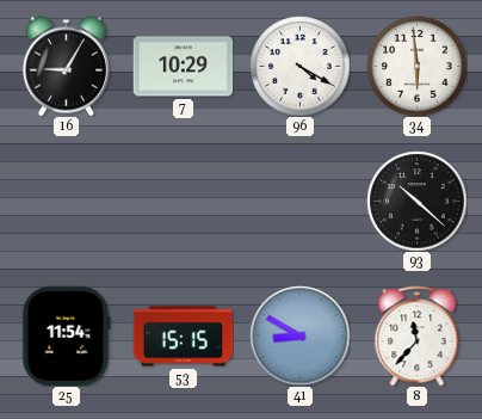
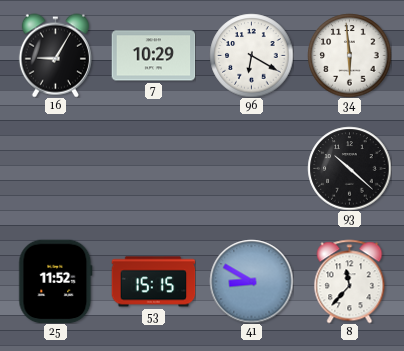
96: 4:20 -> 6:20
25: 11:54 -> 11:52
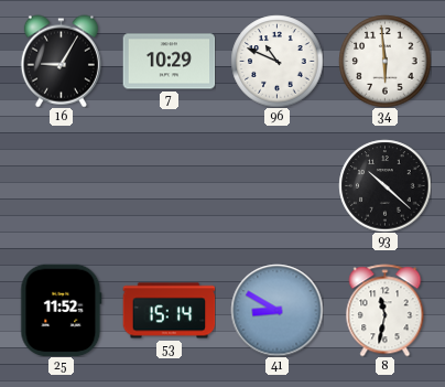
96: 6:20 -> 10:49
53: 15:15 -> 15:14
8: 11:37 -> 11:32
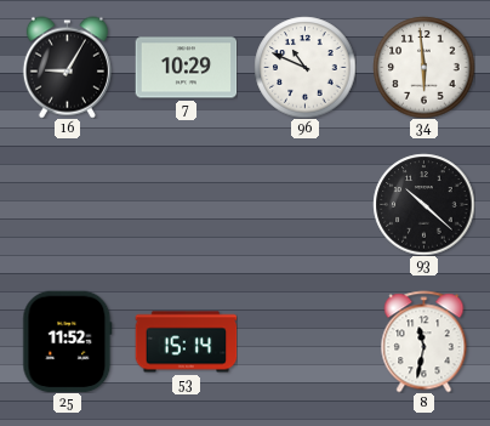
41: 8:50 -> none
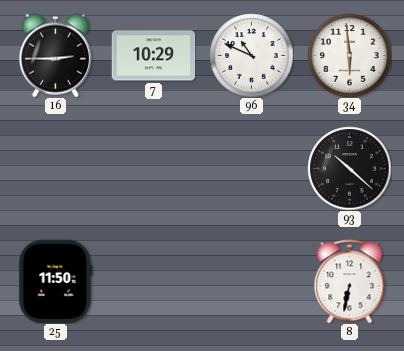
16: 9:05 -> 2:45
25: 11:52 -> 11:50
53: 15:14 -> none
8: 11:32 -> 6:32
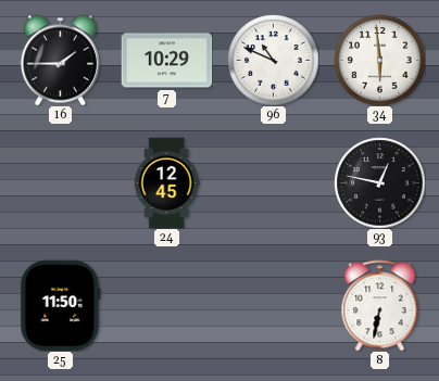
16: 2:45 -> 1:45
24: none -> 12:45
93: 10:22 -> 12:47
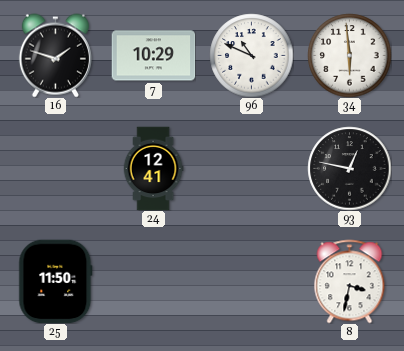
16: 1:45 -> 1:48
24: 12:45 -> 12:41
8: 6:32 -> 3:32
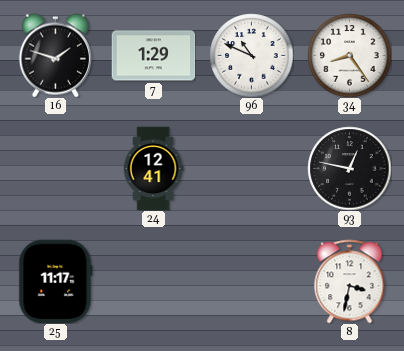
7: 10:29 -> 1:29
34: 5:59 -> 8:24
25: 11:50 -> 11:17
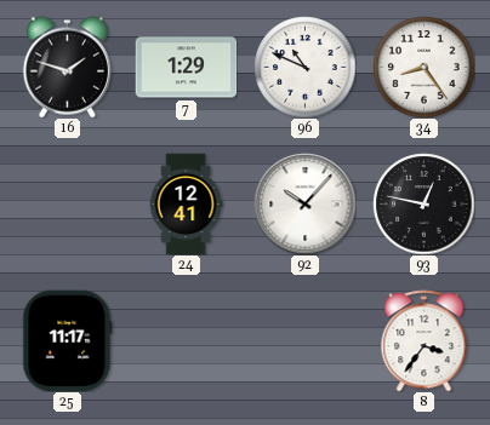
92: none -> 10:07
8: 3:32 -> 3:36
